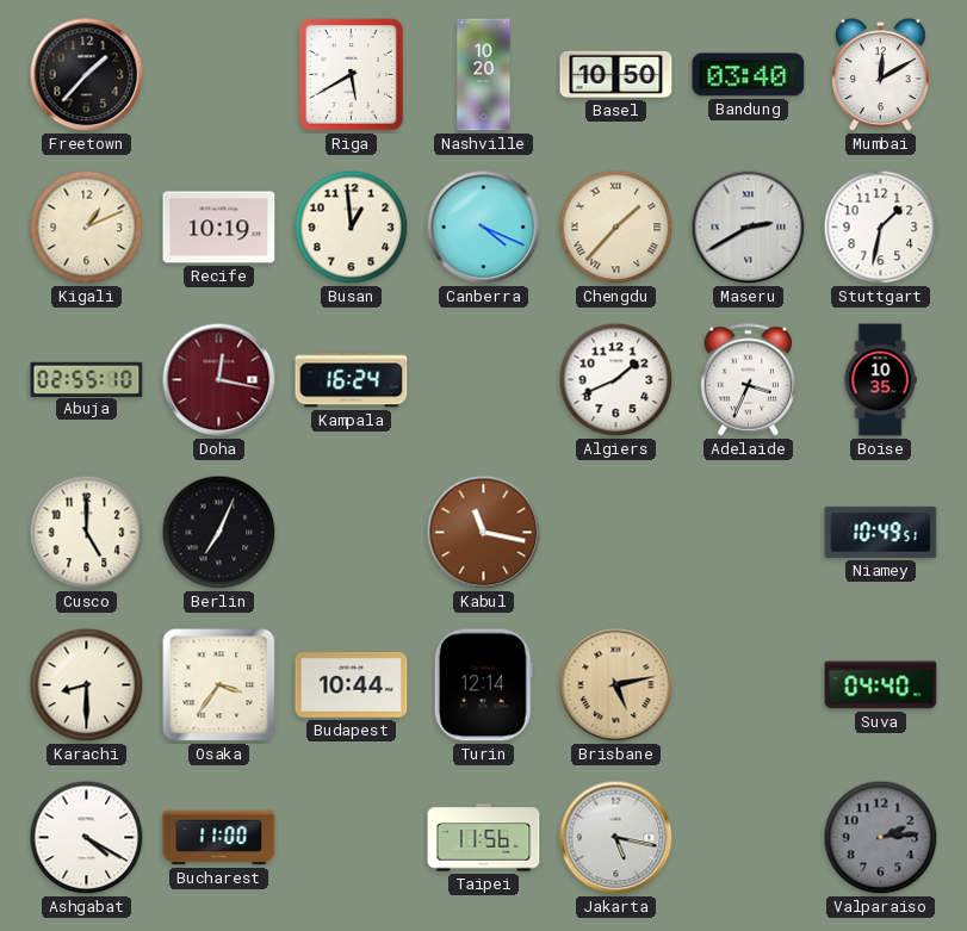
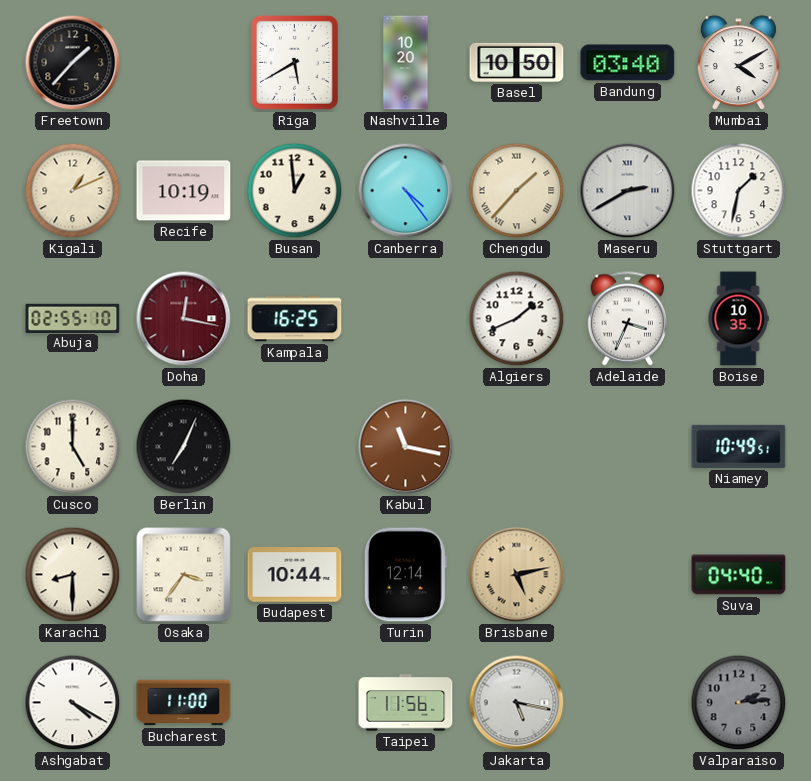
Mumbai: 12:10 -> 4:10
Canberra: 4:19 -> 4:24
Kampala: 16:24 -> 16:25
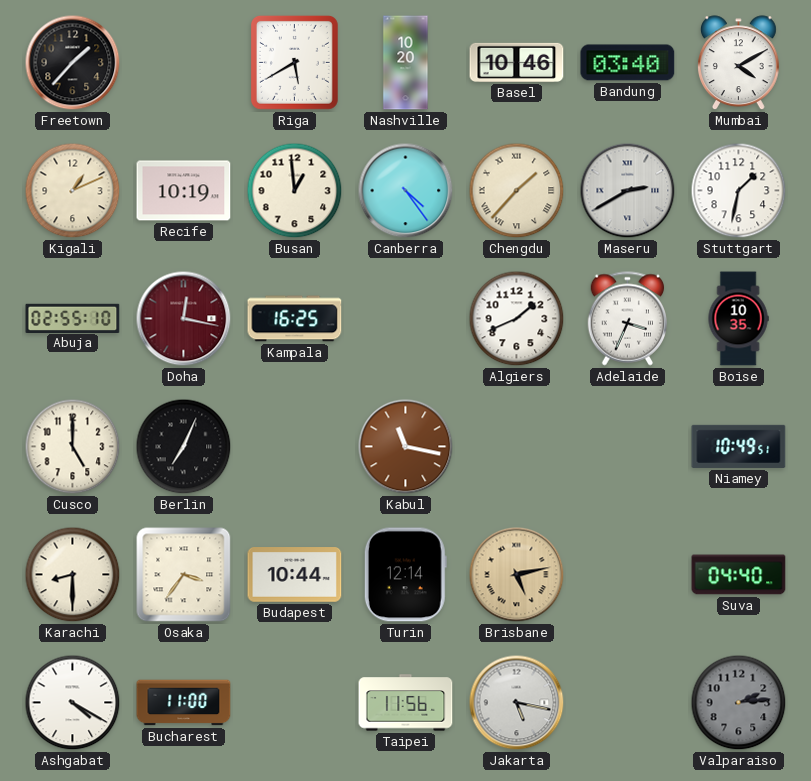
Basel: 10:50 -> 10:46
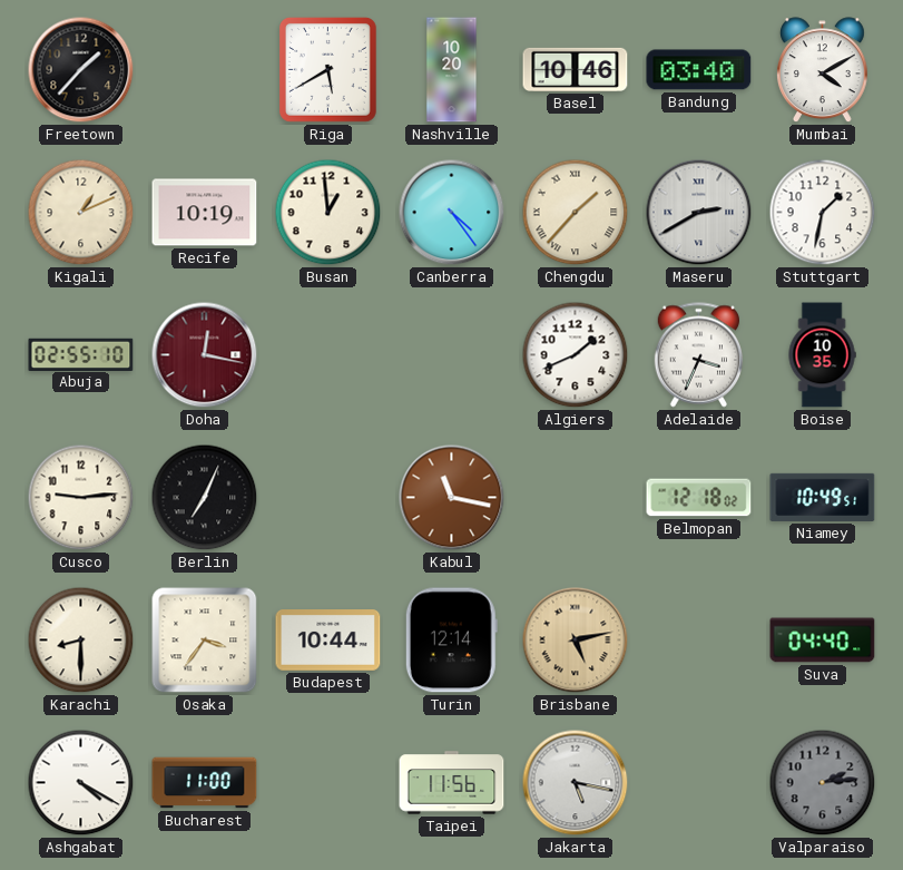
Kampala: 16:25 -> none
Cusco: 5:00 -> 9:14
Belmopan: none -> 12:18
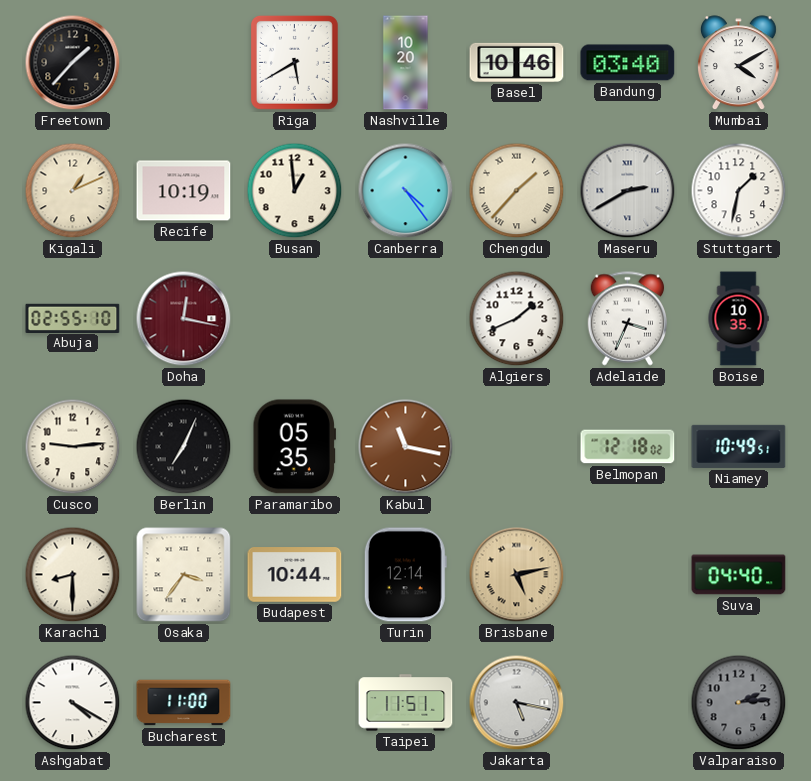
Paramaribo: none -> 05:35
Taipei: 11:56 -> 11:51
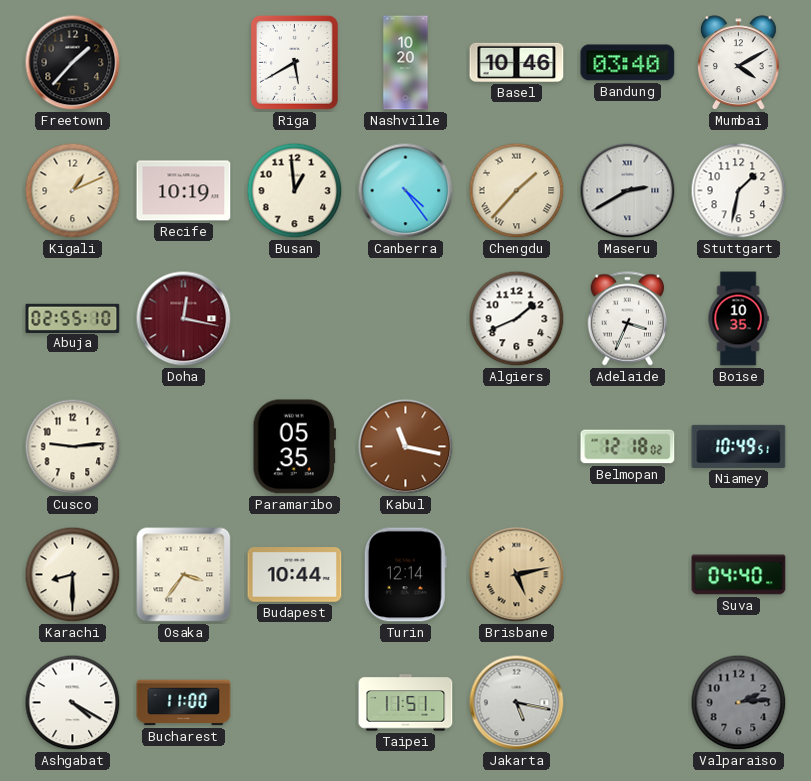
Berlin: 7:04 -> none
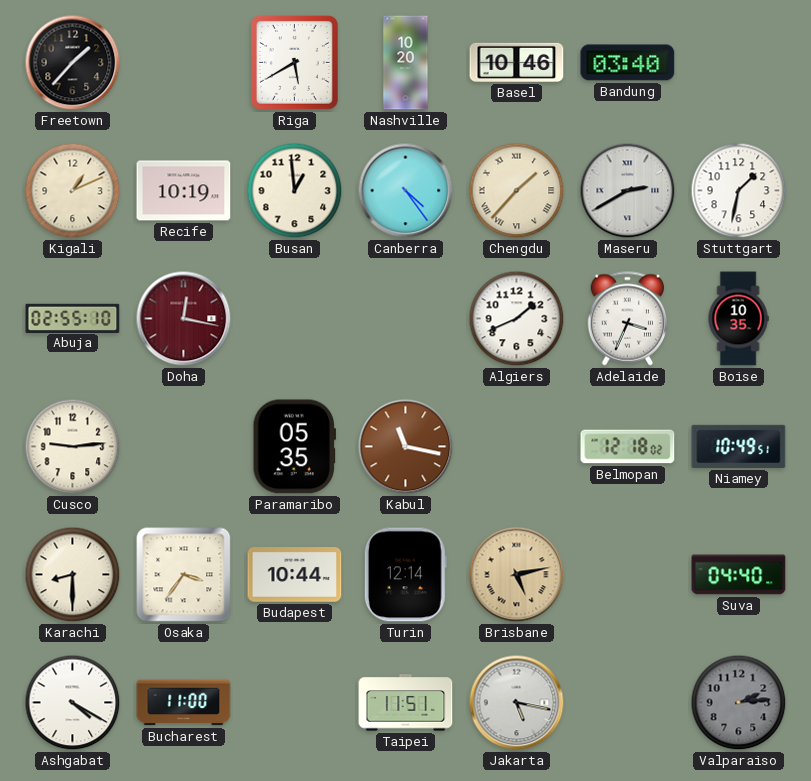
Mumbai: 4:10 -> none
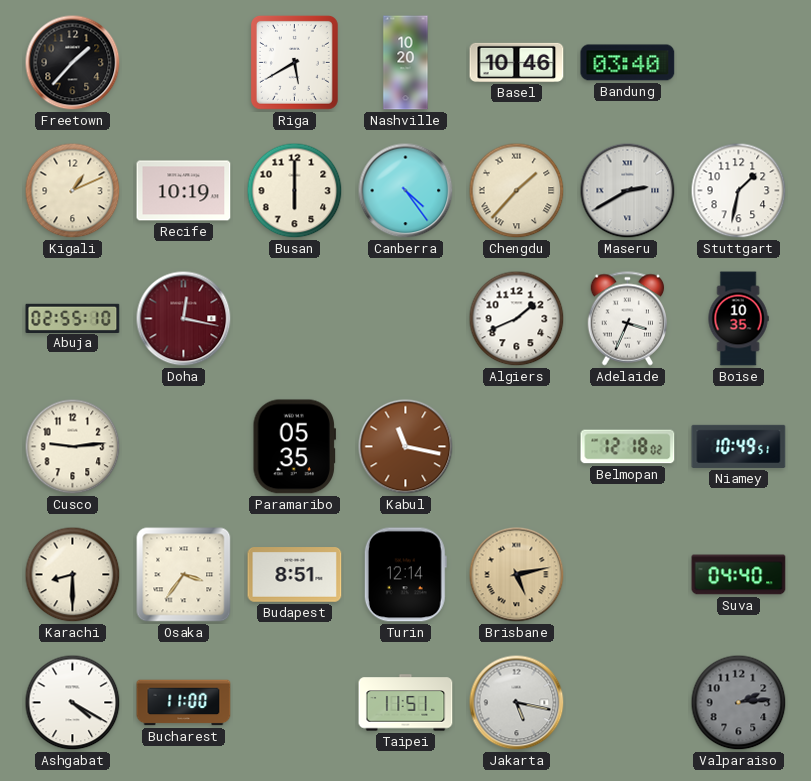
Busan: 12:59 -> 6:00
Budapest: 10:44 -> 8:51
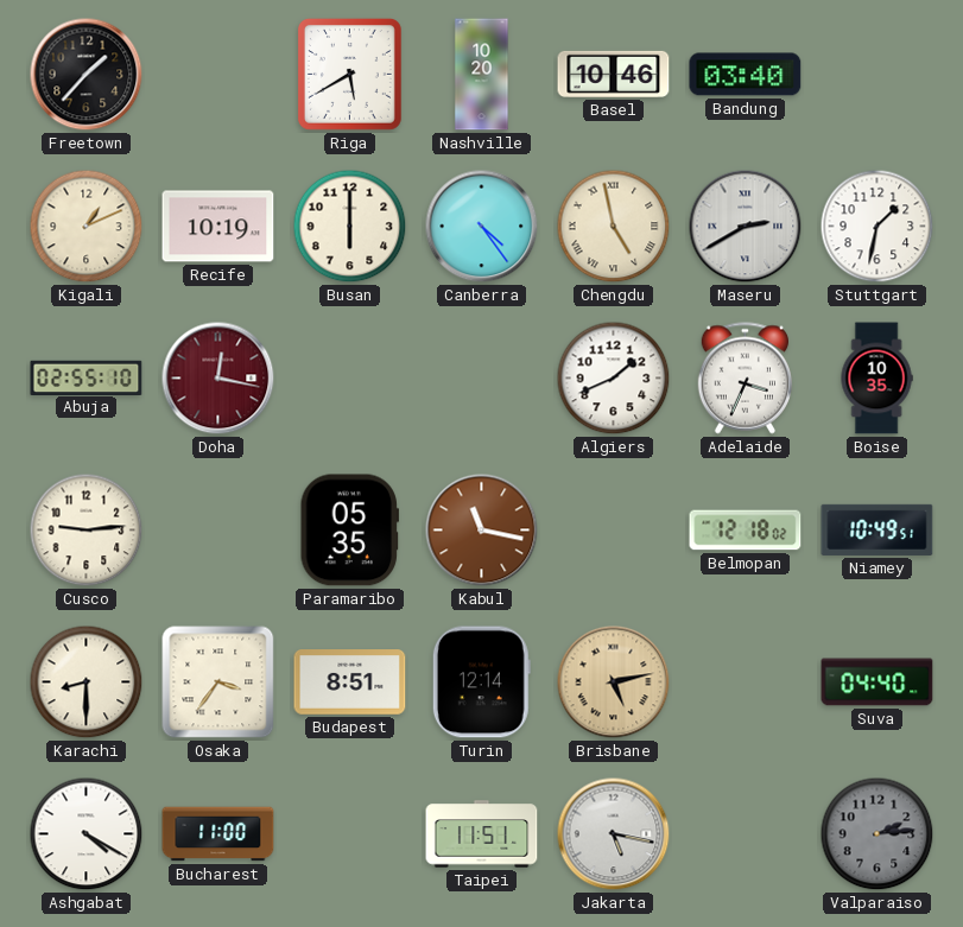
Chengdu: 1:37 -> 4:58
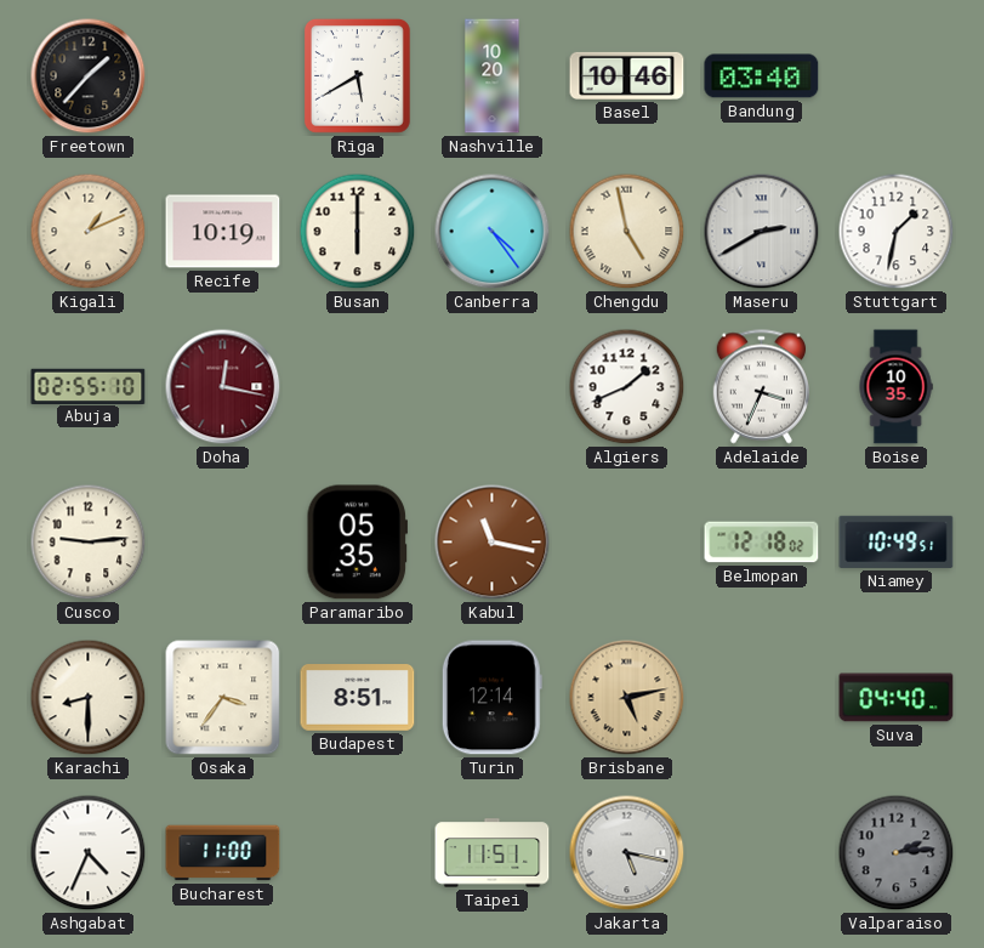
Ashgabat: 4:20 -> 4:34
